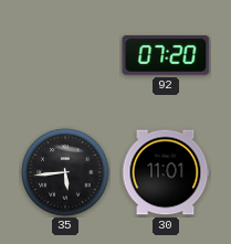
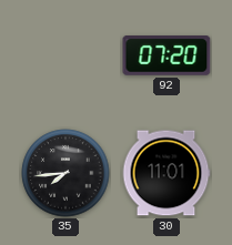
35: 5:44 -> 7:44
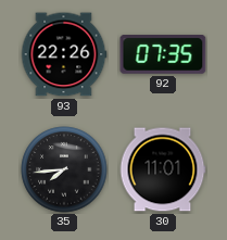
93: none -> 22:26
92: 07:20 -> 07:35
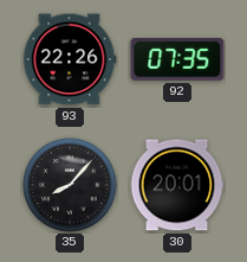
35: 7:44 -> 8:07
30: 11:01 -> 20:01
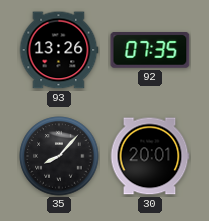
93: 22:26 -> 13:26
